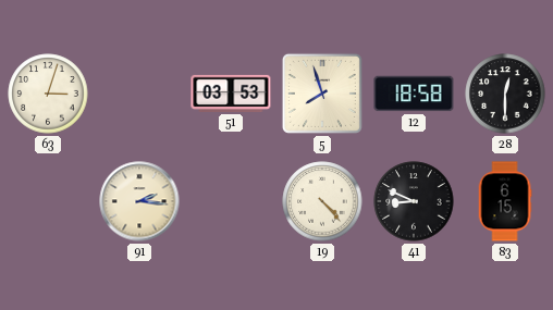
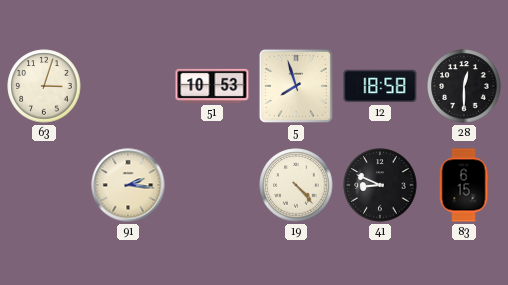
51: 03:53 -> 10:53
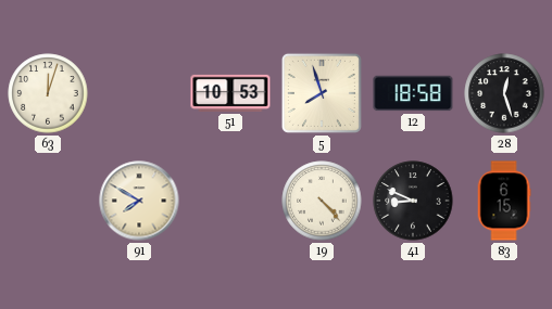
63: 3:03 -> 12:03
28: 12:30 -> 12:27
91: 2:16 -> 7:50
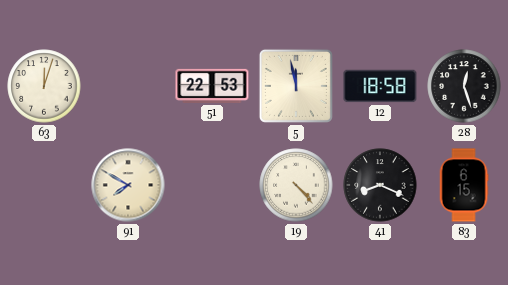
51: 10:53 -> 22:53
5: 7:57 -> 11:58
41: 8:49 -> 8:19
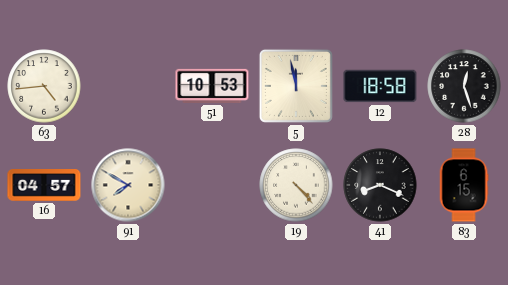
63: 12:03 -> 4:44
51: 22:53 -> 10:53
16: none -> 04:57
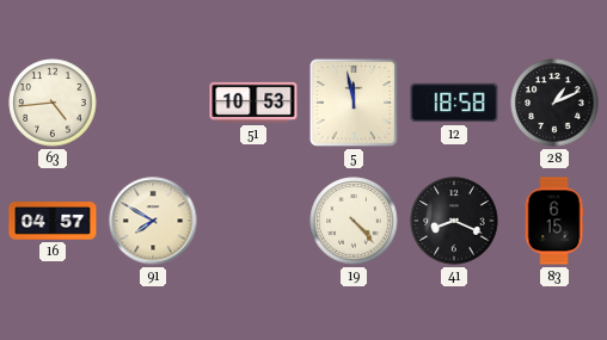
28: 12:27 -> 1:11
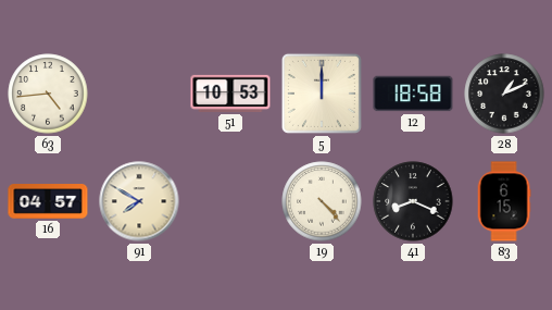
5: 11:58 -> 12:00
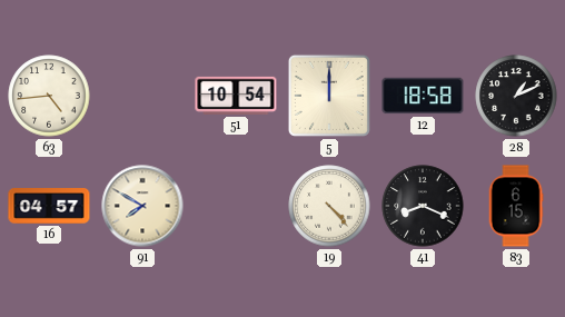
51: 10:53 -> 10:54
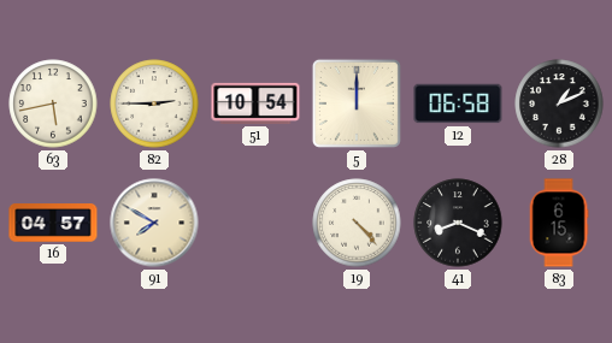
63: 4:44 -> 5:43
82: none -> 2:45
12: 18:58 -> 06:58
